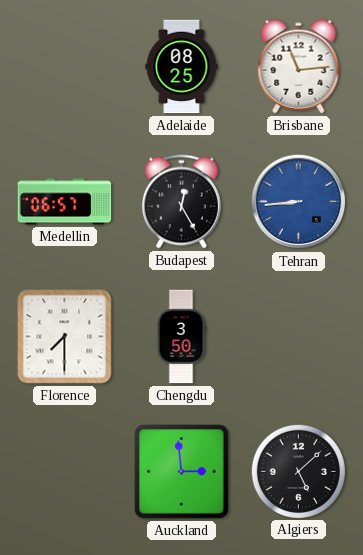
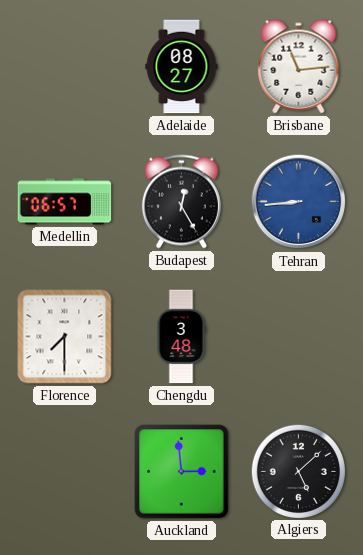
Adelaide: 08:25 -> 08:27
Chengdu: 3:50 -> 3:48
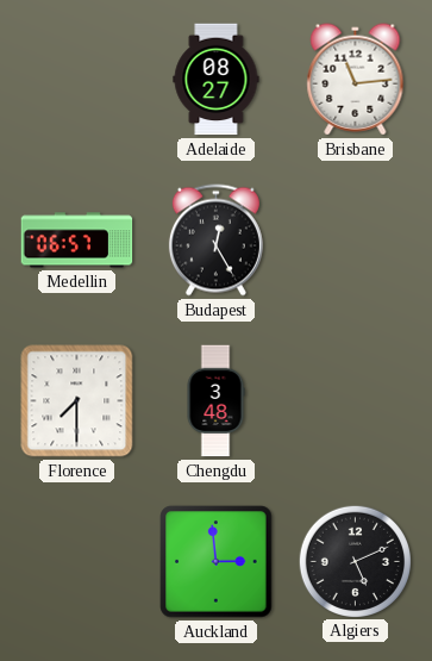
Tehran: 8:44 -> none
Algiers: 5:08 -> 5:11
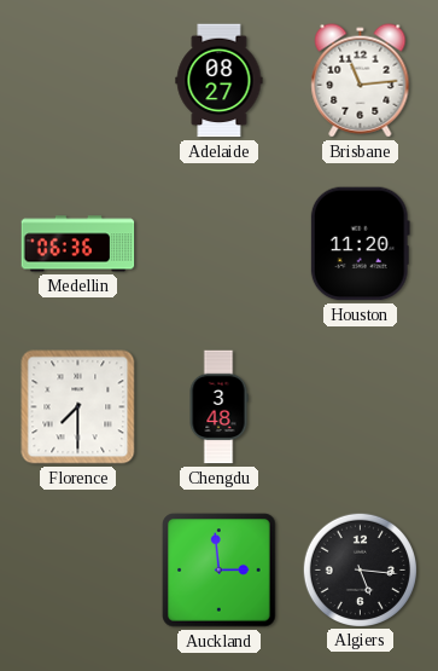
Medellin: 06:57 -> 06:36
Budapest: 12:25 -> none
Houston: none -> 11:20
Algiers: 5:11 -> 5:16
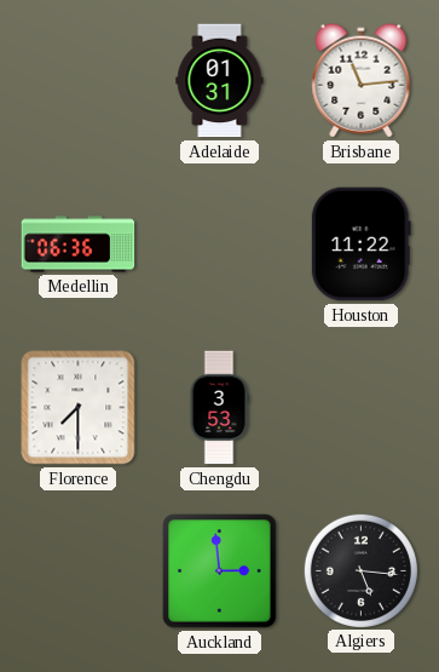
Adelaide: 08:27 -> 01:31
Houston: 11:20 -> 11:22
Chengdu: 3:48 -> 3:53
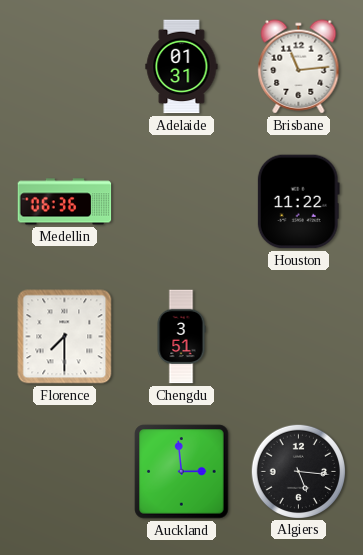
Chengdu: 3:53 -> 3:51
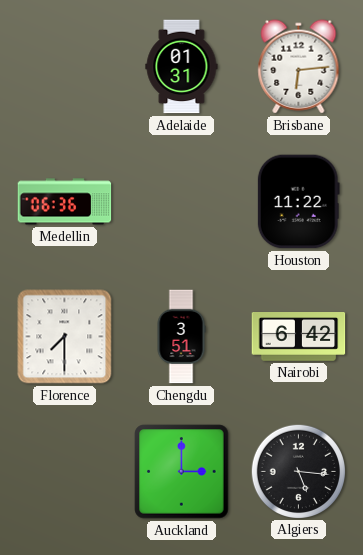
Brisbane: 11:14 -> 6:14
Nairobi: none -> 6:42
Auckland: 2:59 -> 3:00
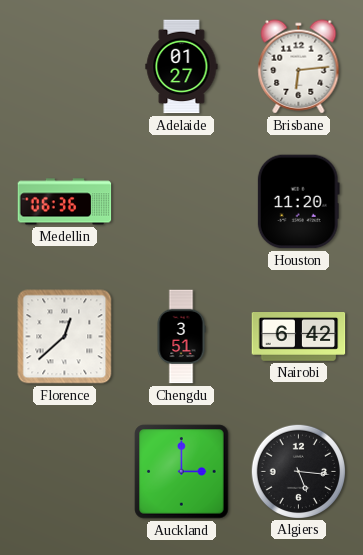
Adelaide: 01:31 -> 01:27
Houston: 11:22 -> 11:20
Florence: 7:30 -> 12:38
